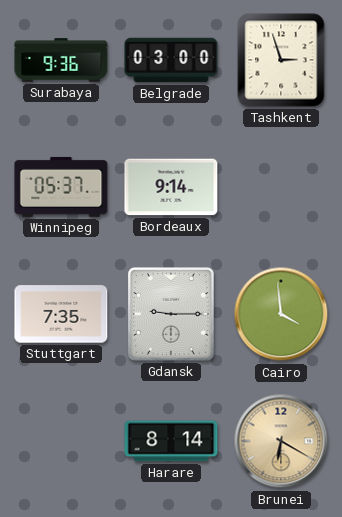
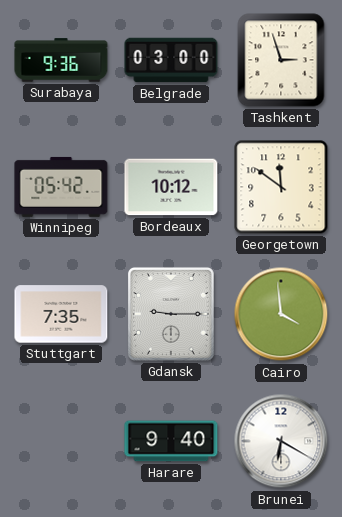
Winnipeg: 05:37 -> 05:42
Bordeaux: 9:14 -> 10:12
Georgetown: none -> 11:51
Harare: 8:14 -> 9:40
Brunei dial: champagne -> white
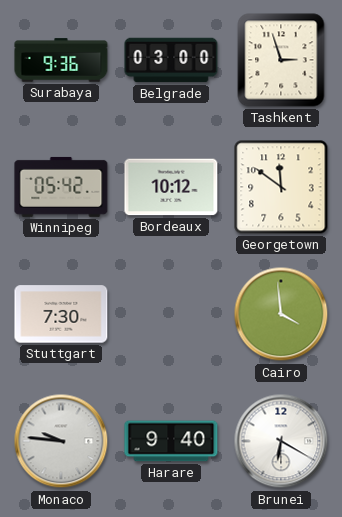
Stuttgart: 7:35 -> 7:30
Gdansk: 9:15 -> none
Monaco: none -> 9:46
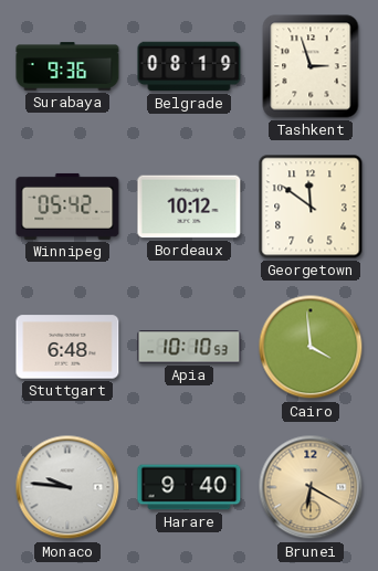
Belgrade: 03:00 -> 08:19
Stuttgart: 7:30 -> 6:48
Apia: none -> 10:10
Brunei dial: white -> champagne
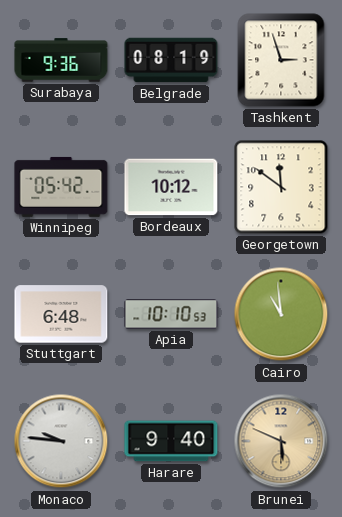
Cairo: 3:59 -> 10:59
Brunei: 6:20 -> 5:49
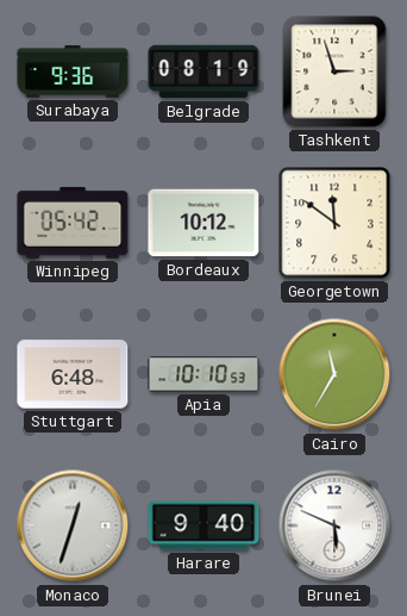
Cairo: 10:59 -> 11:35
Monaco: 9:46 -> 12:33
Brunei dial: champagne -> white
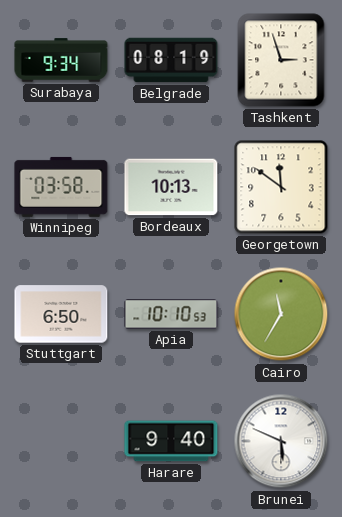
Surabaya: 9:36 -> 9:34
Winnipeg: 05:42 -> 03:58
Bordeaux: 10:12 -> 10:13
Stuttgart: 6:48 -> 6:50
Monaco: 12:33 -> none
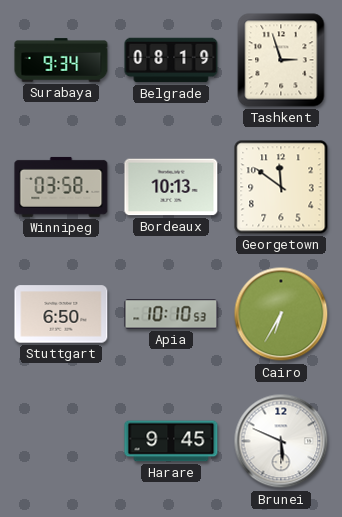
Cairo: 11:35 -> 6:35
Harare: 9:40 -> 9:45
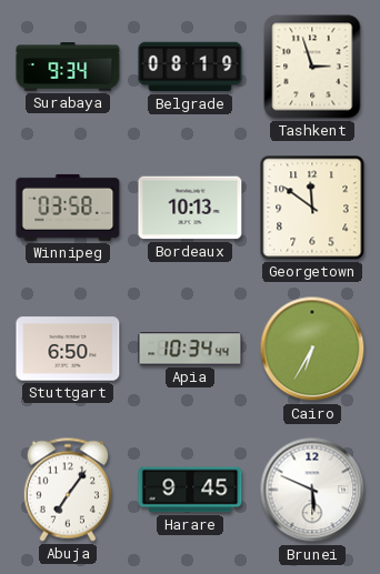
Apia: 10:10 -> 10:34
Abuja: none -> 7:06
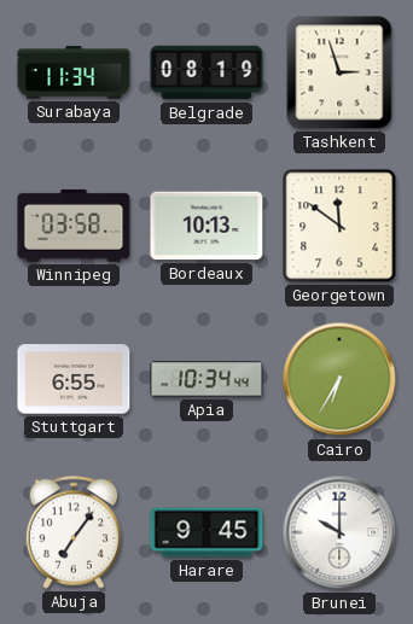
Surabaya: 9:34 -> 11:34
Stuttgart: 6:50 -> 6:55
Brunei: 5:49 -> 10:00
